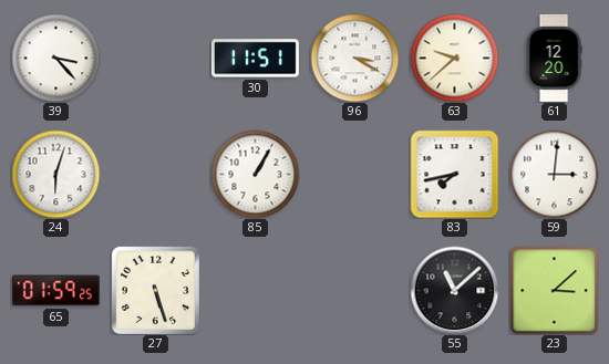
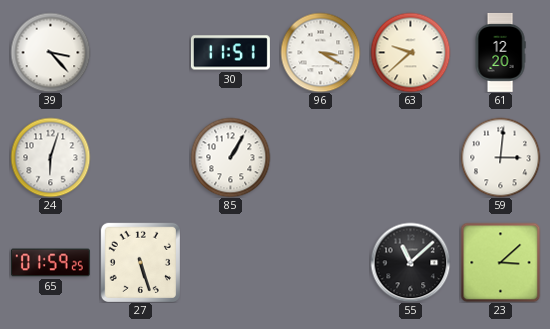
83: 7:43 -> none
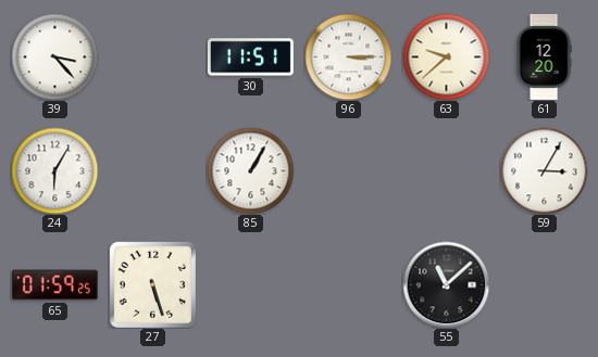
96: 3:20 -> 3:15
24: 6:03 -> 6:05
59: 3:01 -> 3:05
23: 3:08 -> none
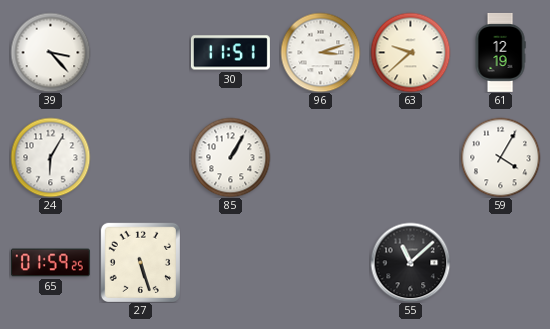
96: 3:15 -> 3:12
61: 12:20 -> 12:19
59: 3:05 -> 4:05
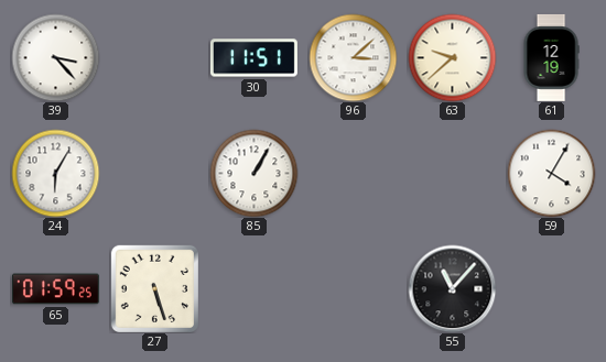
96: 3:12 -> 3:08
55: 11:08 -> 11:07
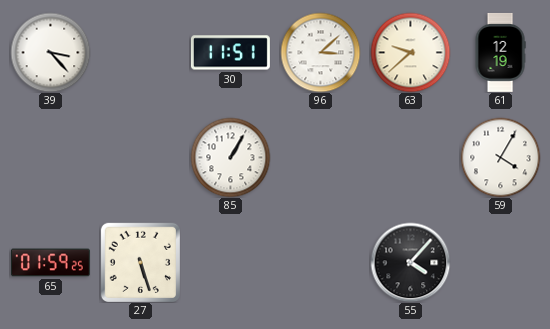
24: 6:05 -> none
55: 11:07 -> 4:07
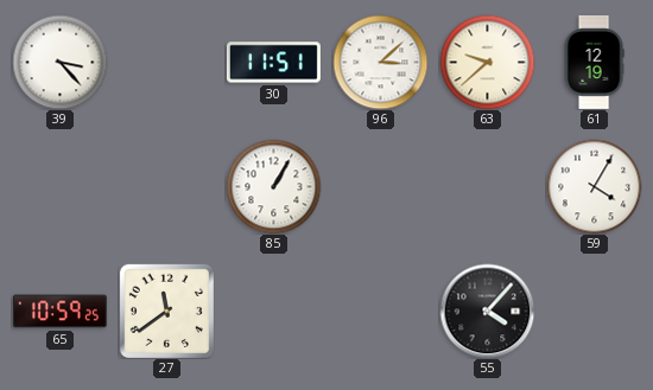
65: 01:59 -> 10:59
27: 5:27 -> 11:39
